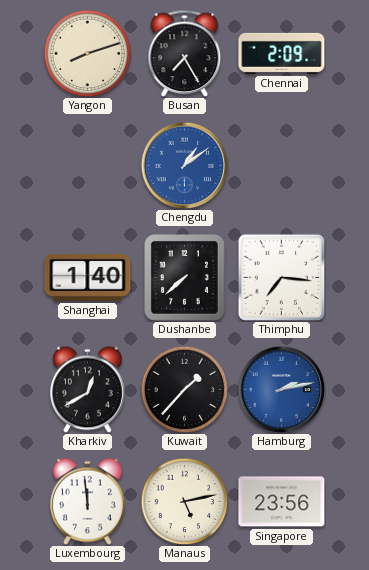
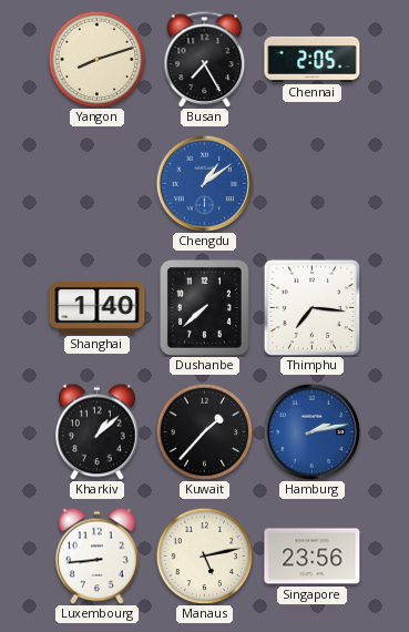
Chennai: 2:09 -> 2:05
Kharkiv: 12:40 -> 1:08
Luxembourg: 11:59 -> 8:44
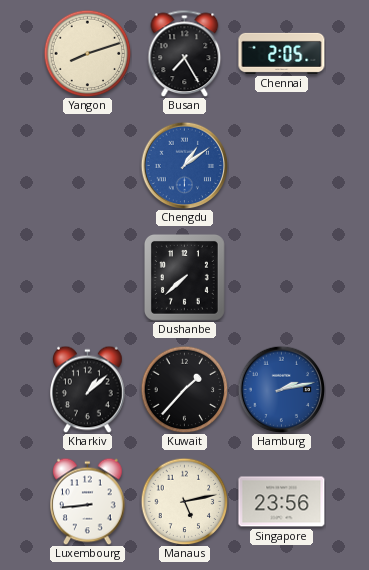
Shanghai: 1:40 -> none
Thimphu: 7:16 -> none
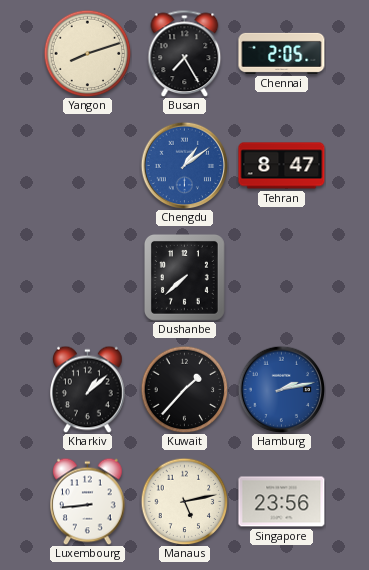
Tehran: none -> 8:47
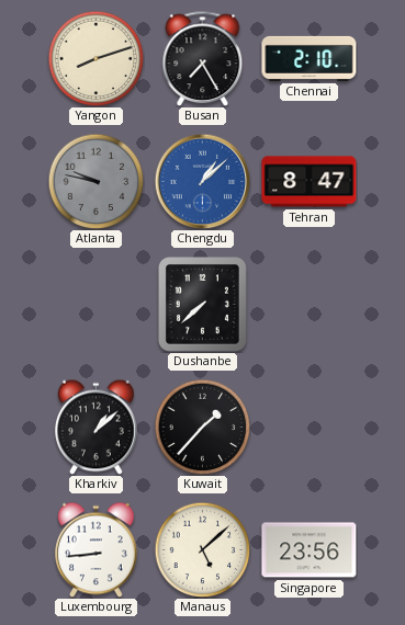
Chennai: 2:05 -> 2:10
Atlanta: none -> 9:47
Chengdu: 1:09 -> 1:08
Hamburg: 2:13 -> none
Manaus: 5:13 -> 5:08
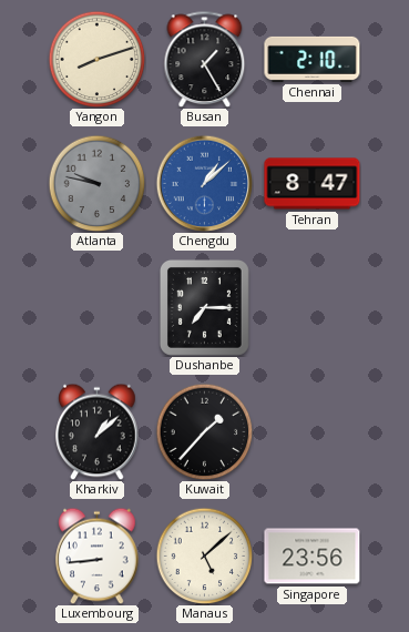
Busan: 7:25 -> 1:25
Dushanbe: 7:38 -> 7:15
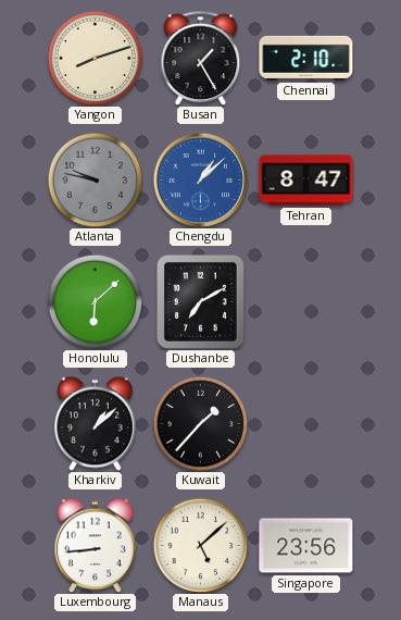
Honolulu: none -> 6:08
Dushanbe: 7:15 -> 7:10
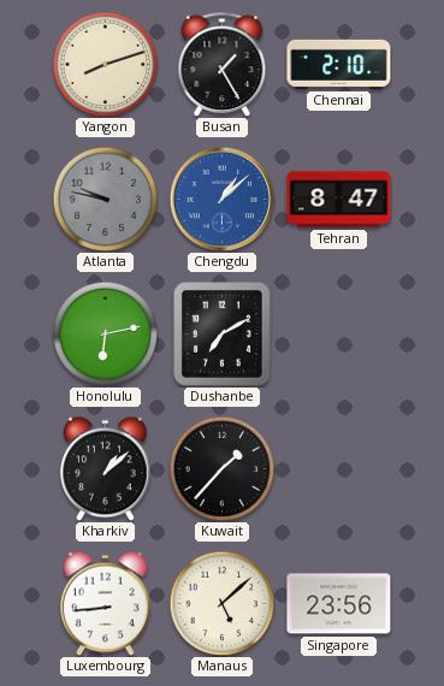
Honolulu: 6:08 -> 6:13
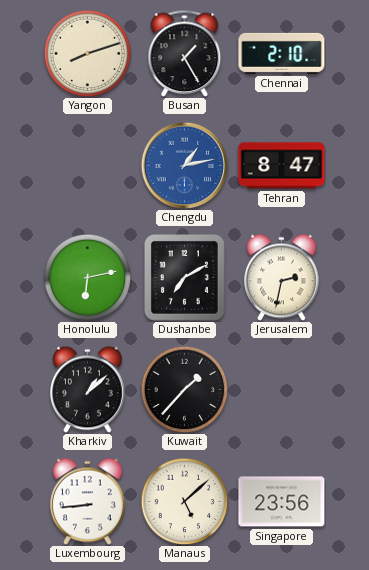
Atlanta: 9:47 -> none
Chengdu: 1:08 -> 1:13
Jerusalem: none -> 2:32
